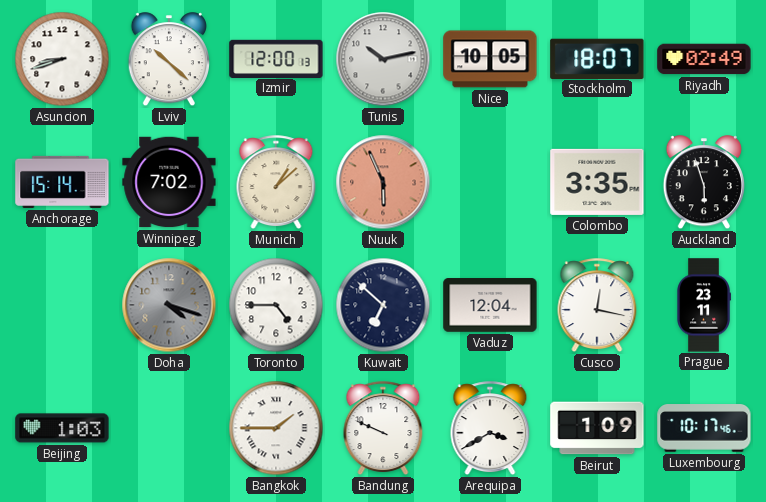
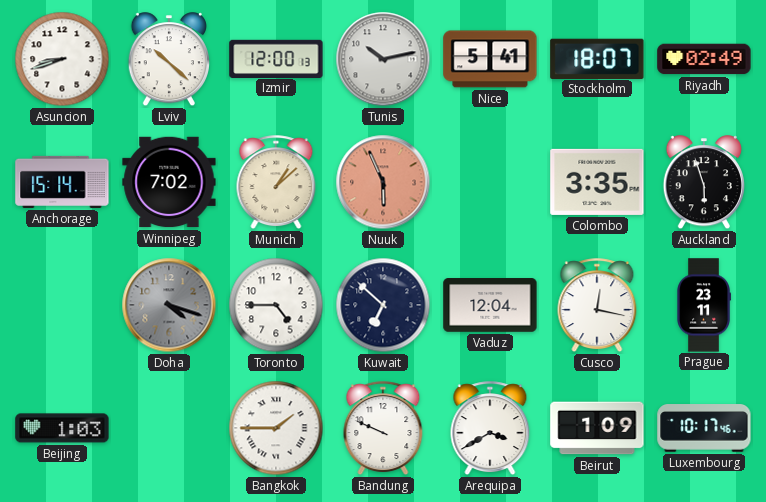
Nice: 10:05 -> 5:41
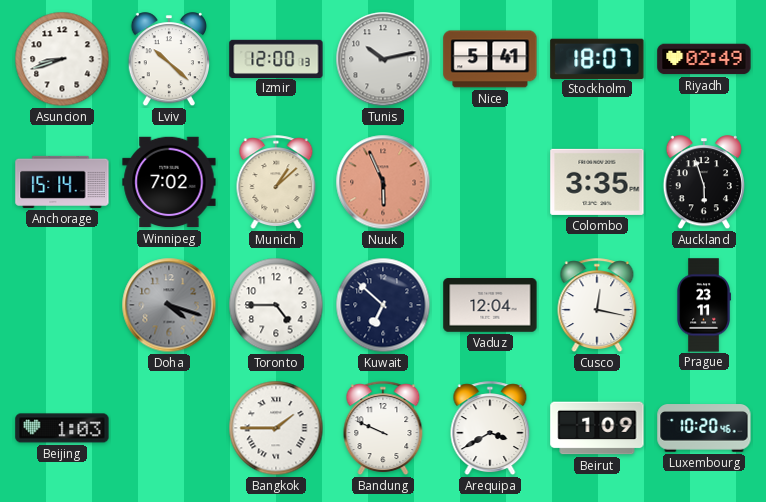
Luxembourg: 10:17 -> 10:20
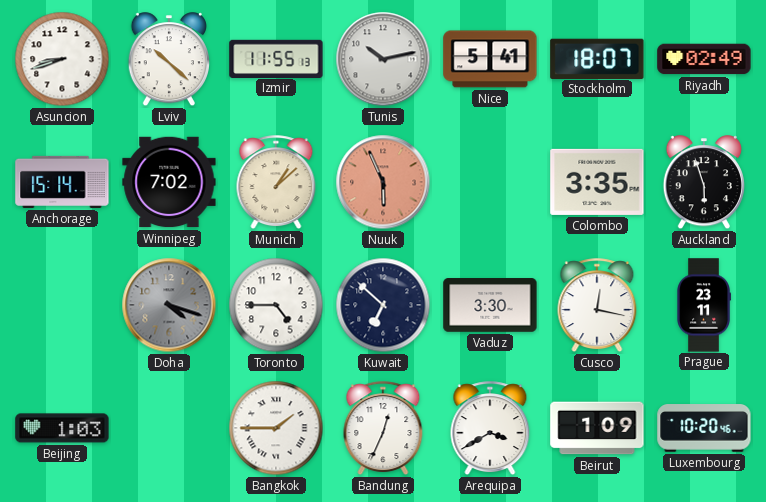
Izmir: 12:00 -> 11:55
Vaduz: 12:04 -> 3:30
Bandung: 9:49 -> 12:34
